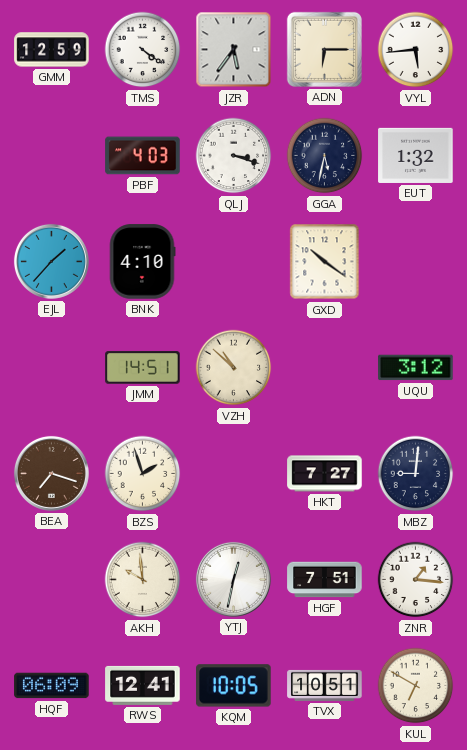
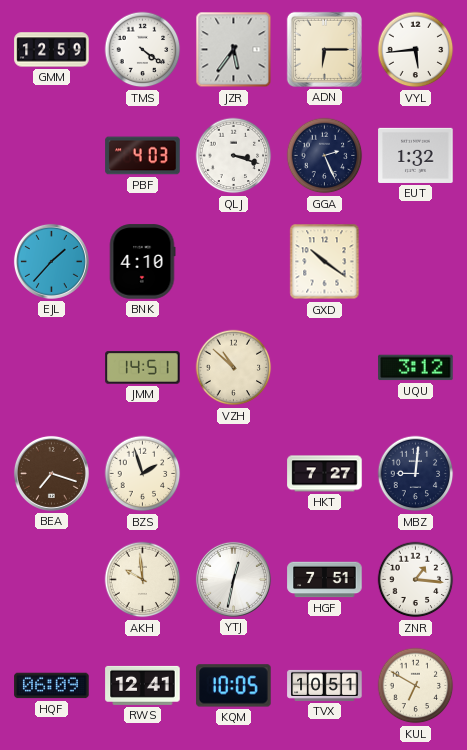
GGA: 5:32 -> 2:26
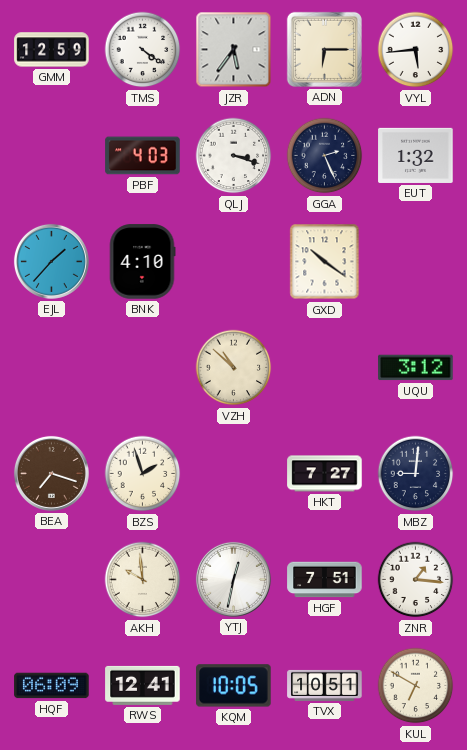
JMM: 14:51 -> none
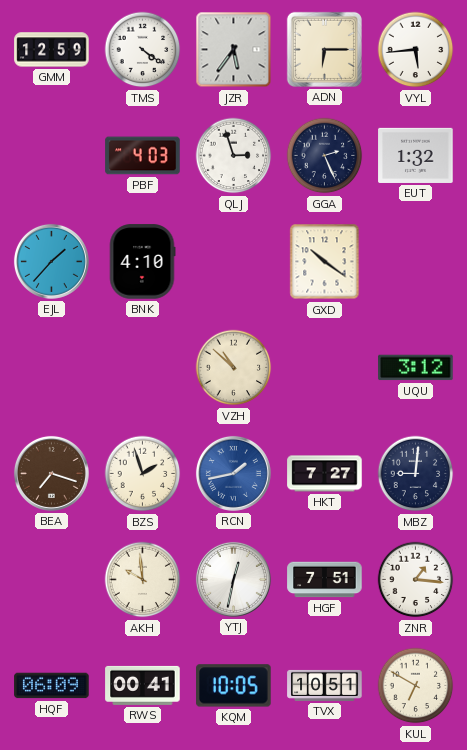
QLJ: 3:18 -> 2:57
RCN: none -> 1:43
RWS: 12:41 -> 00:41
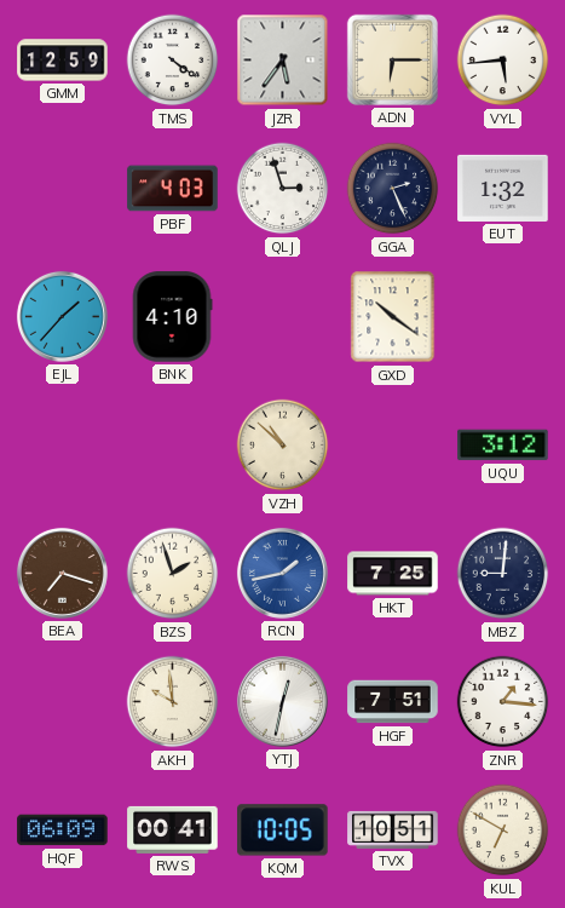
HKT: 7:27 -> 7:25
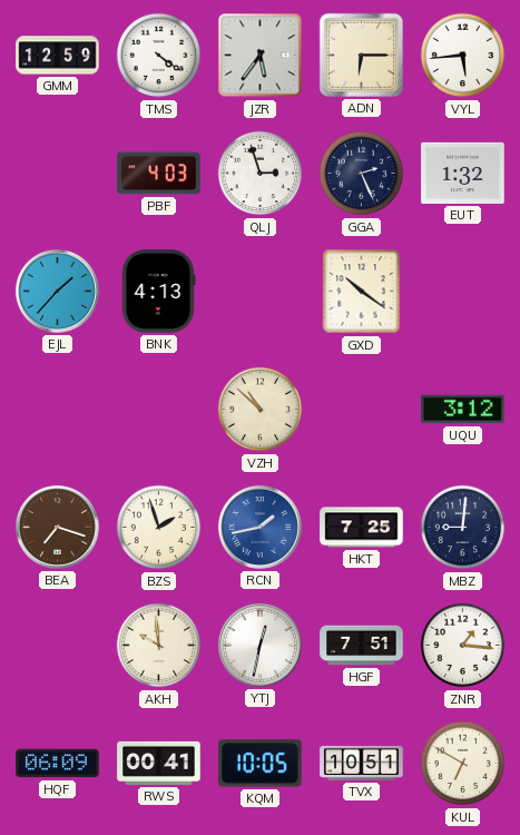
BNK: 4:10 -> 4:13
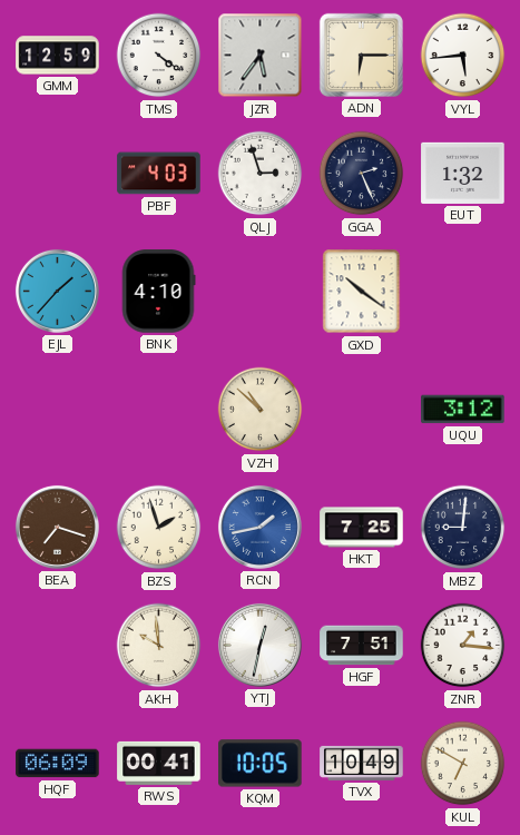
BNK: 4:13 -> 4:10
TVX: 10:51 -> 10:49
